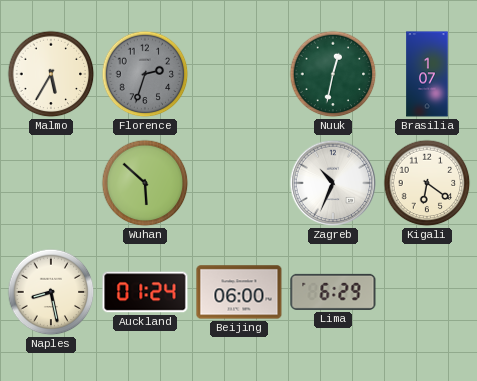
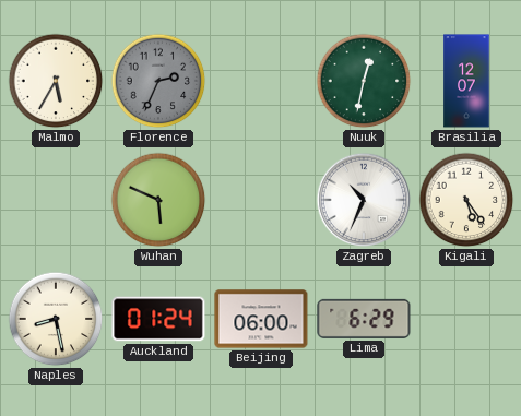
Florence: 2:33 -> 2:34
Brasilia: 1:07 -> 12:07
Wuhan: 5:52 -> 5:49
Kigali: 6:21 -> 5:24
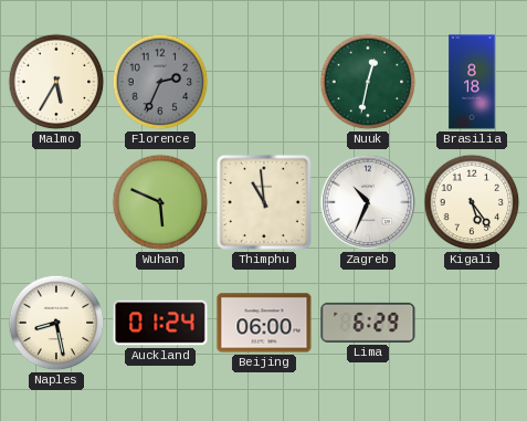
Brasilia: 12:07 -> 8:18
Thimphu: none -> 10:59
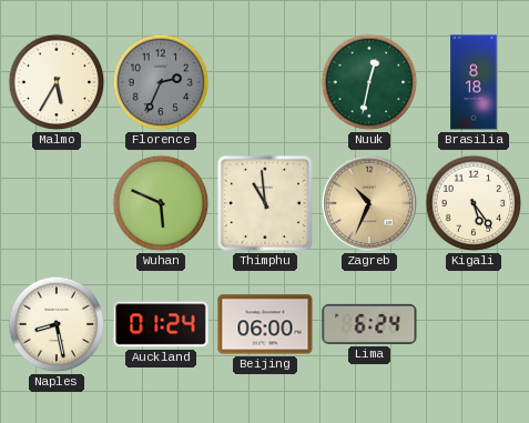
Zagreb dial: white -> champagne
Lima: 6:29 -> 6:24
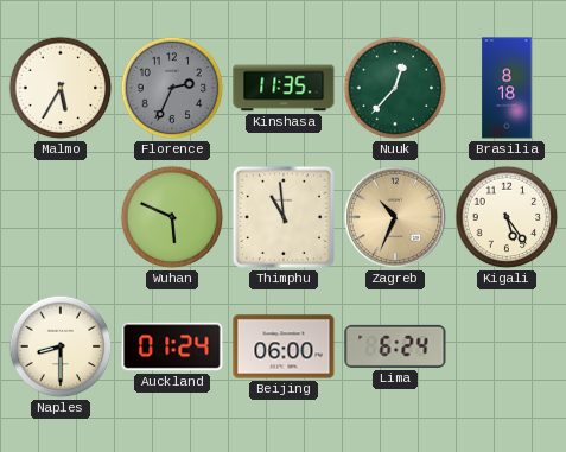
Kinshasa: none -> 11:35
Nuuk: 12:32 -> 12:37
Naples: 8:28 -> 8:30
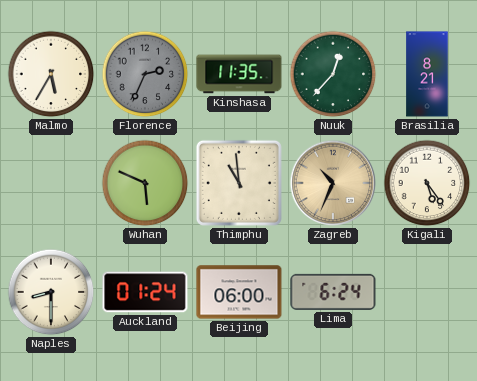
Brasilia: 8:18 -> 8:21
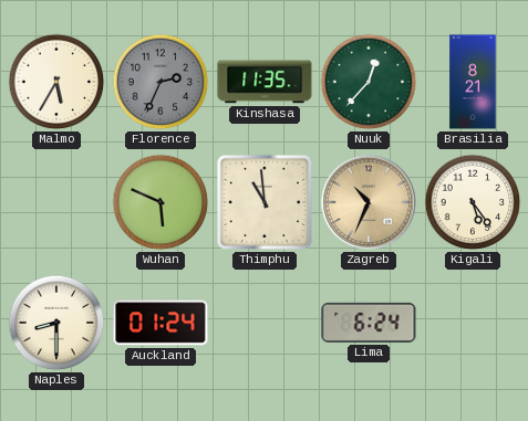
Beijing: 06:00 -> none
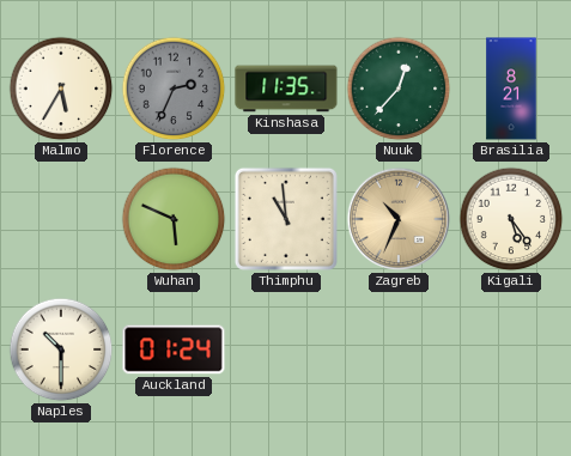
Naples: 8:30 -> 10:30
Lima: 6:24 -> none
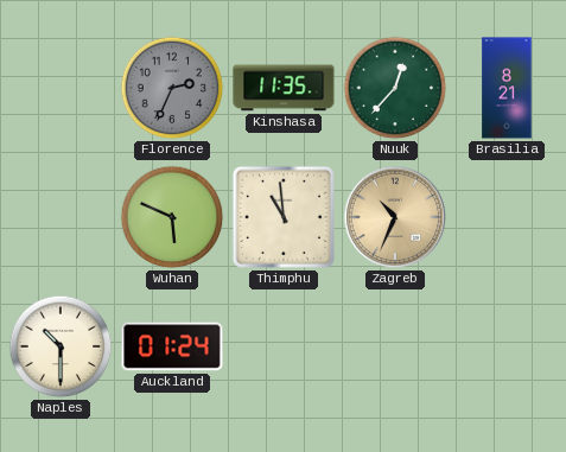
Malmo: 5:35 -> none
Kigali: 5:24 -> none
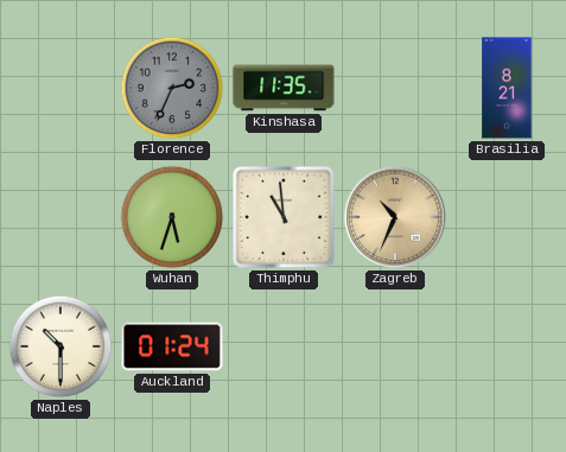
Nuuk: 12:37 -> none
Wuhan: 5:49 -> 5:33
